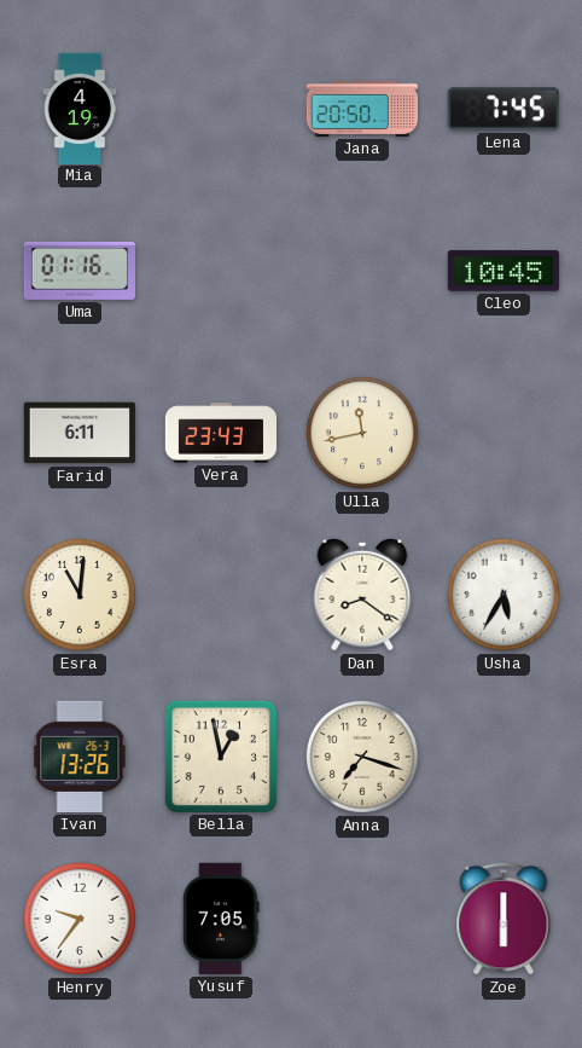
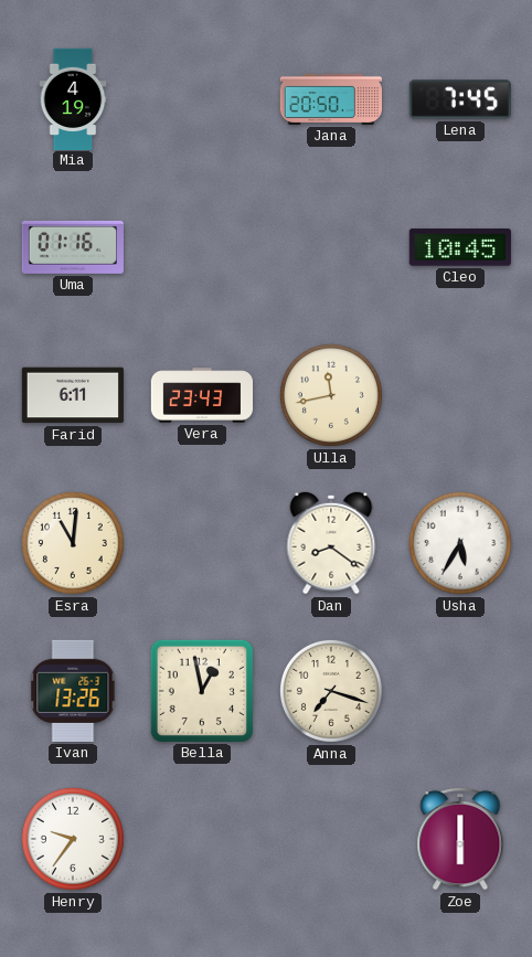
Yusuf: 7:05 -> none
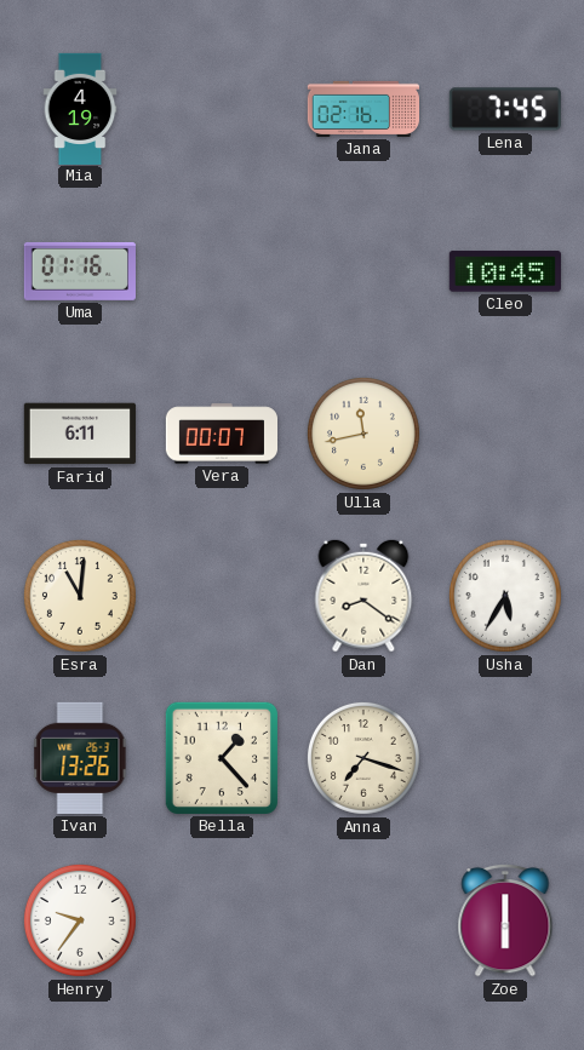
Jana: 20:50 -> 02:16
Vera: 23:43 -> 00:07
Bella: 12:58 -> 1:23
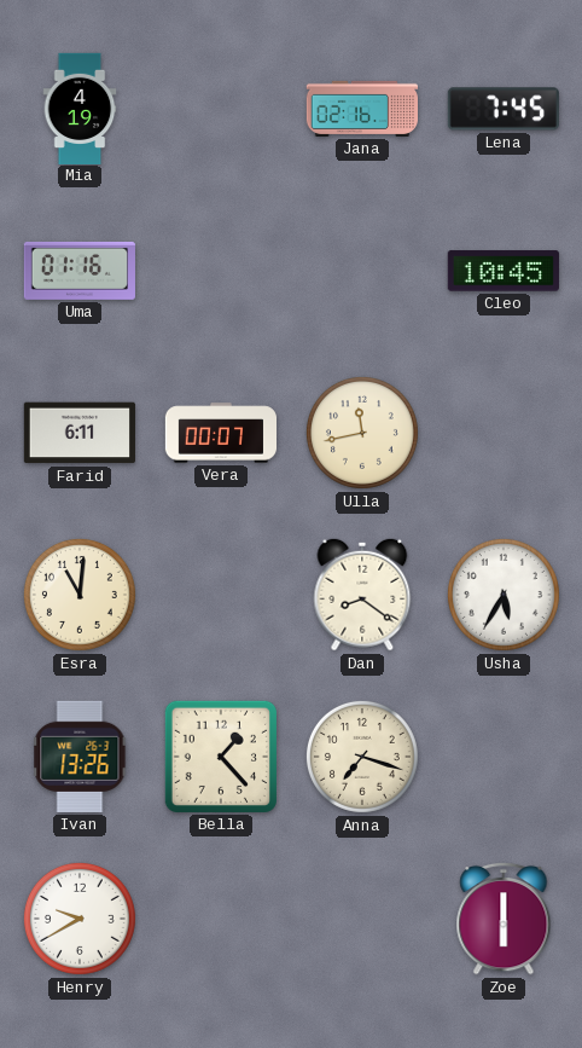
Henry: 9:36 -> 9:40
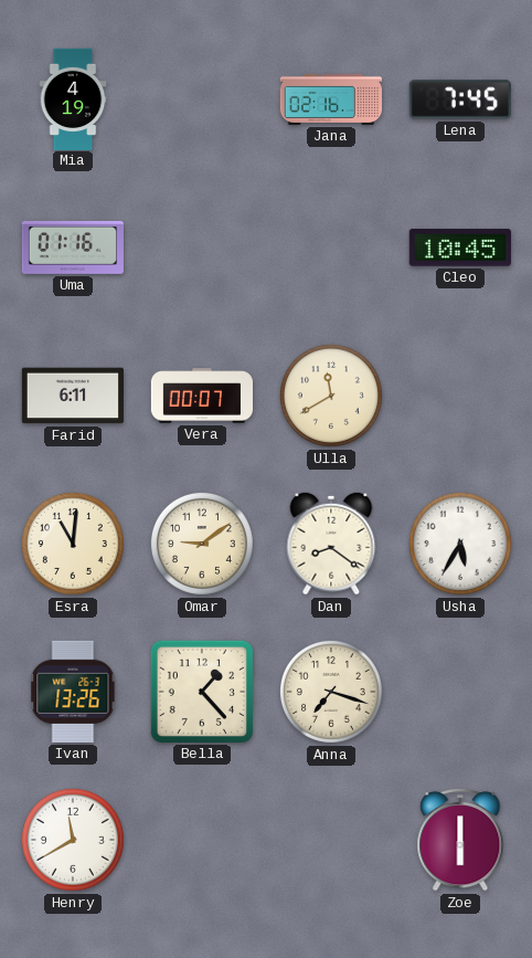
Ulla: 11:43 -> 11:40
Omar: none -> 9:09
Henry: 9:40 -> 11:40
